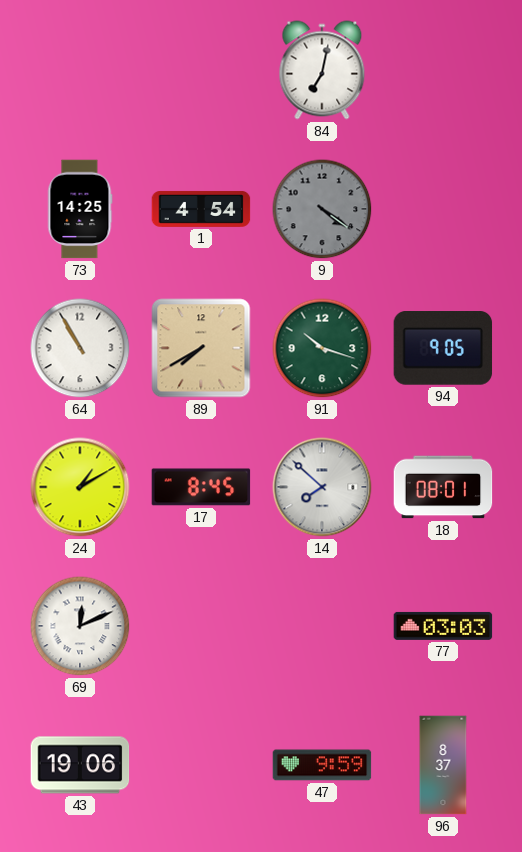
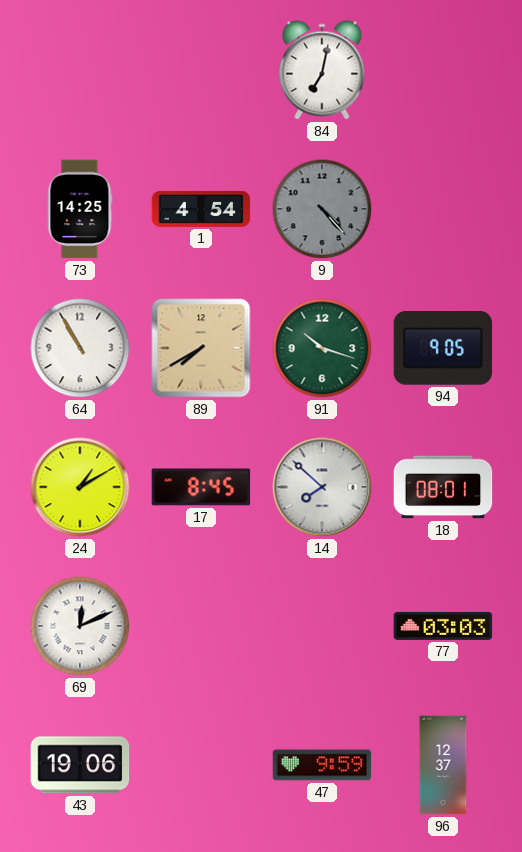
9: 4:21 -> 4:23
96: 8:37 -> 12:37
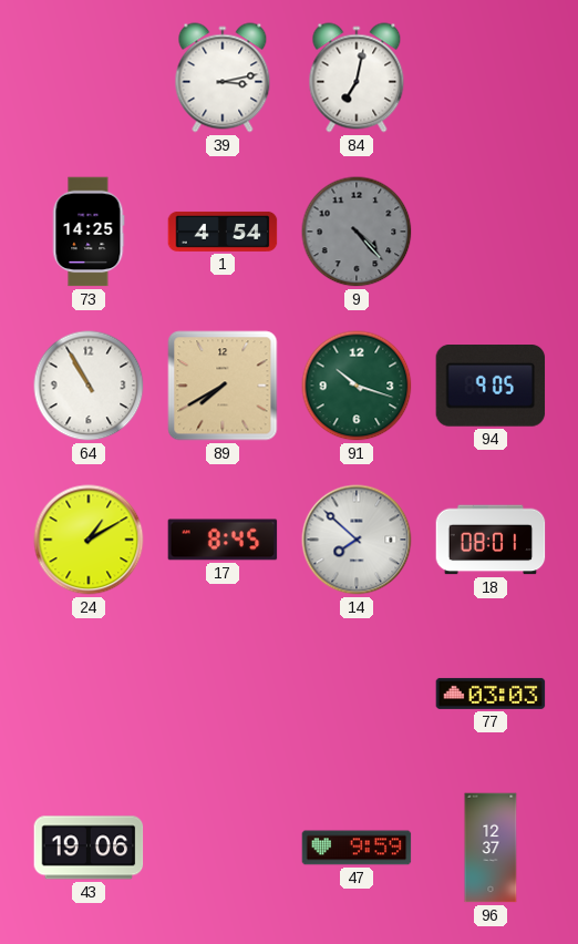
39: none -> 3:13
69: 12:11 -> none
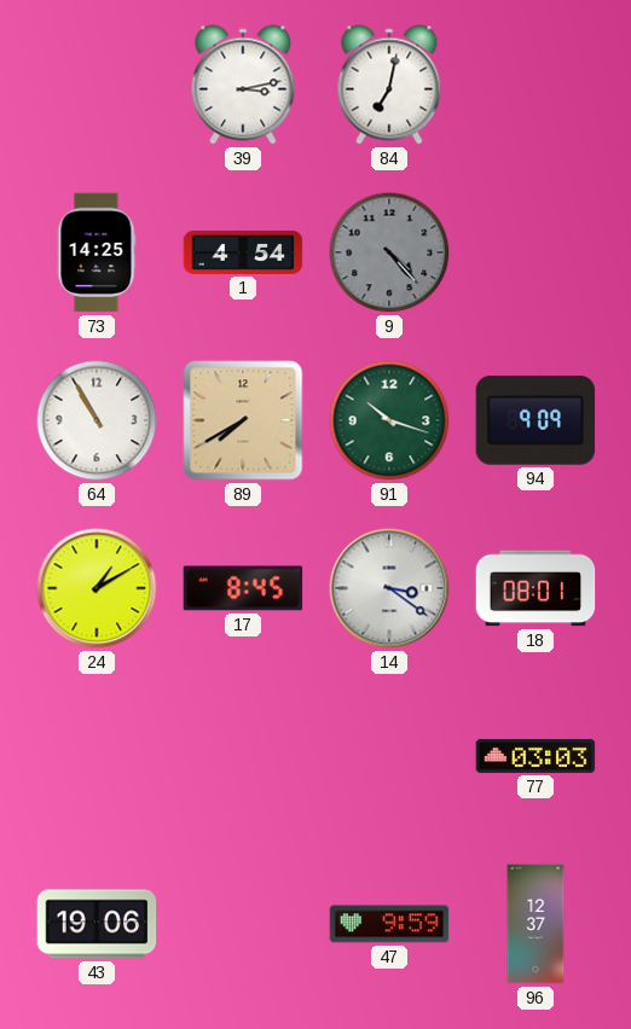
94: 9:05 -> 9:09
14: 7:52 -> 3:21
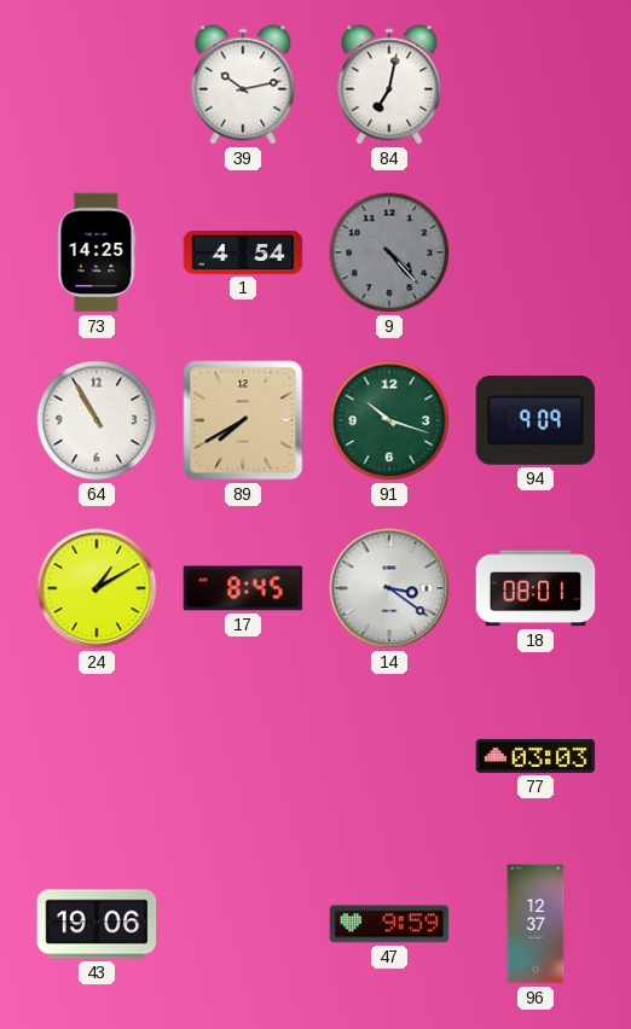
39: 3:13 -> 10:13
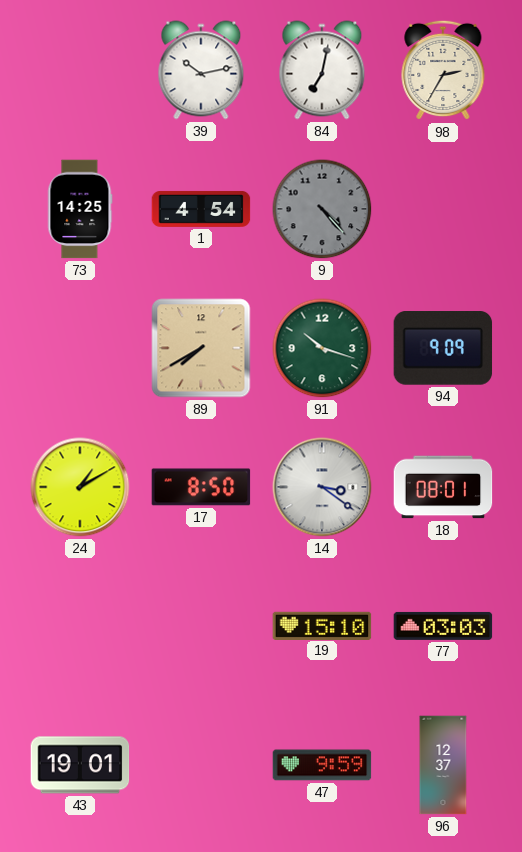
98: none -> 2:35
64: 10:55 -> none
17: 8:45 -> 8:50
19: none -> 15:10
43: 19:06 -> 19:01
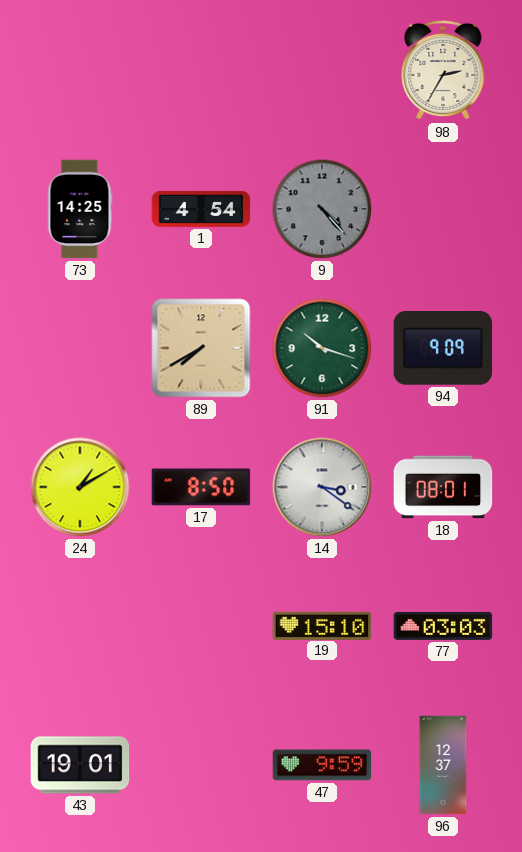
39: 10:13 -> none
84: 7:02 -> none
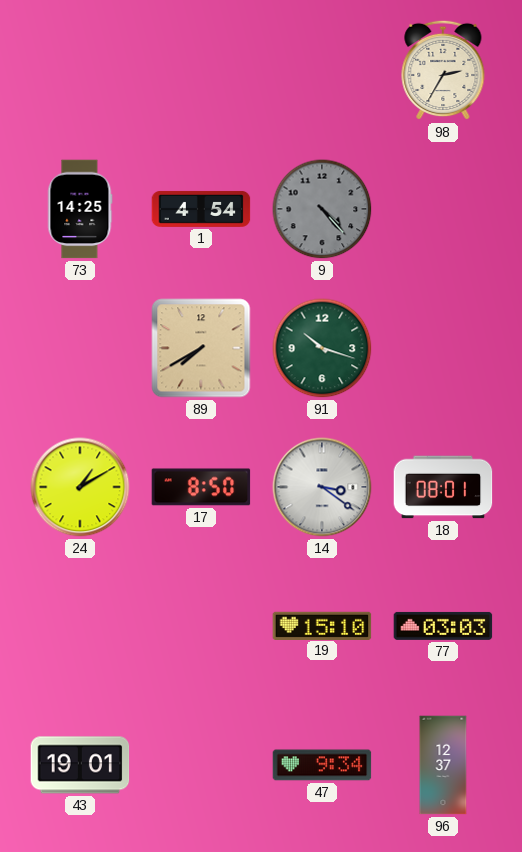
94: 9:09 -> none
47: 9:59 -> 9:34
